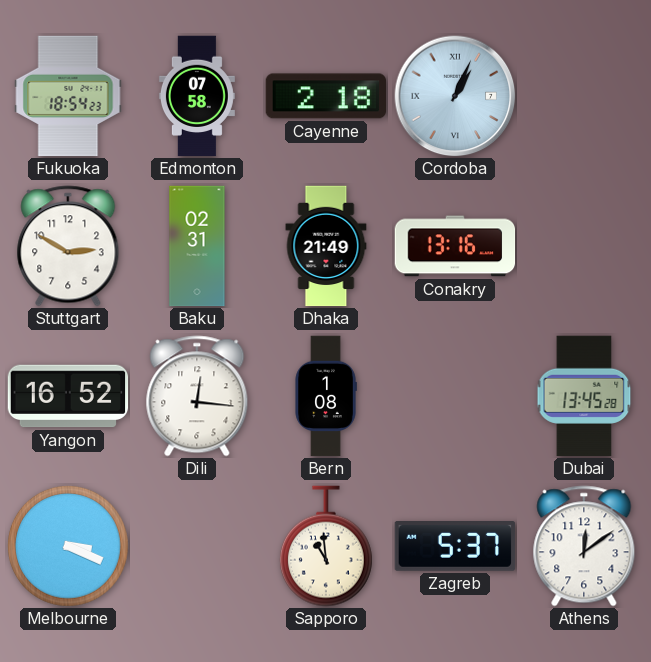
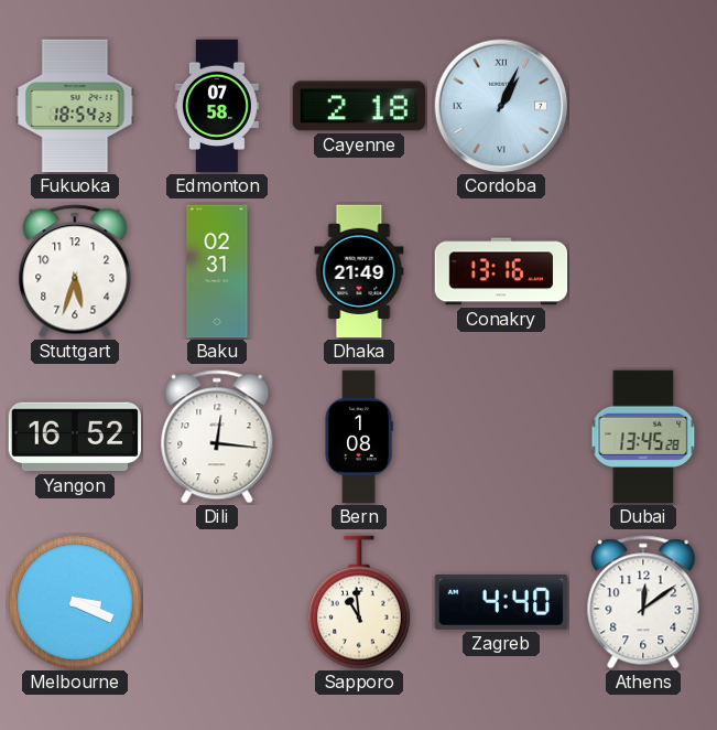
Stuttgart: 2:50 -> 5:33
Zagreb: 5:37 -> 4:40
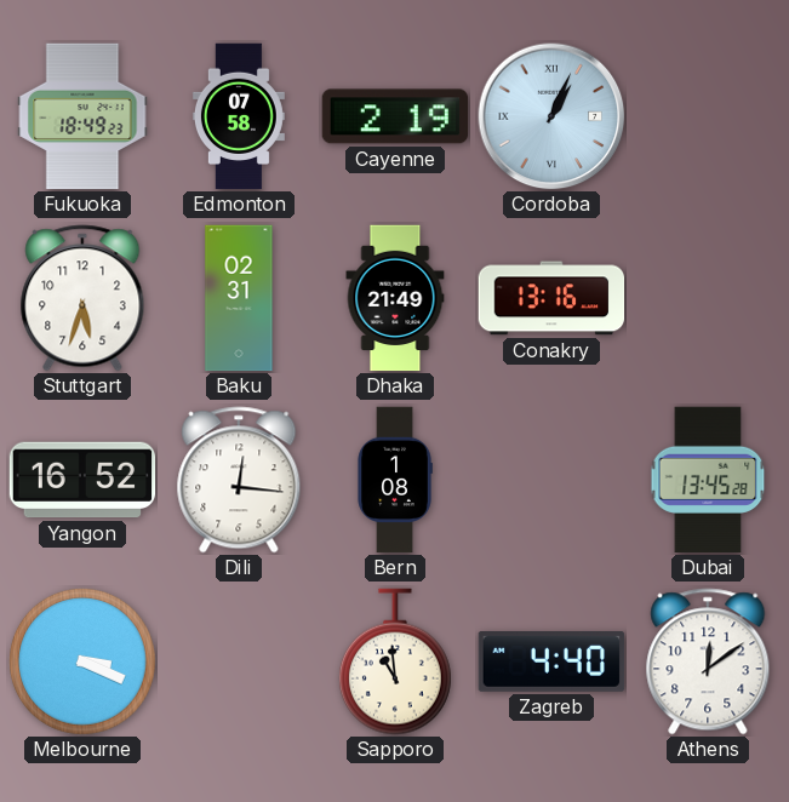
Fukuoka: 18:54 -> 18:49
Cayenne: 2:18 -> 2:19
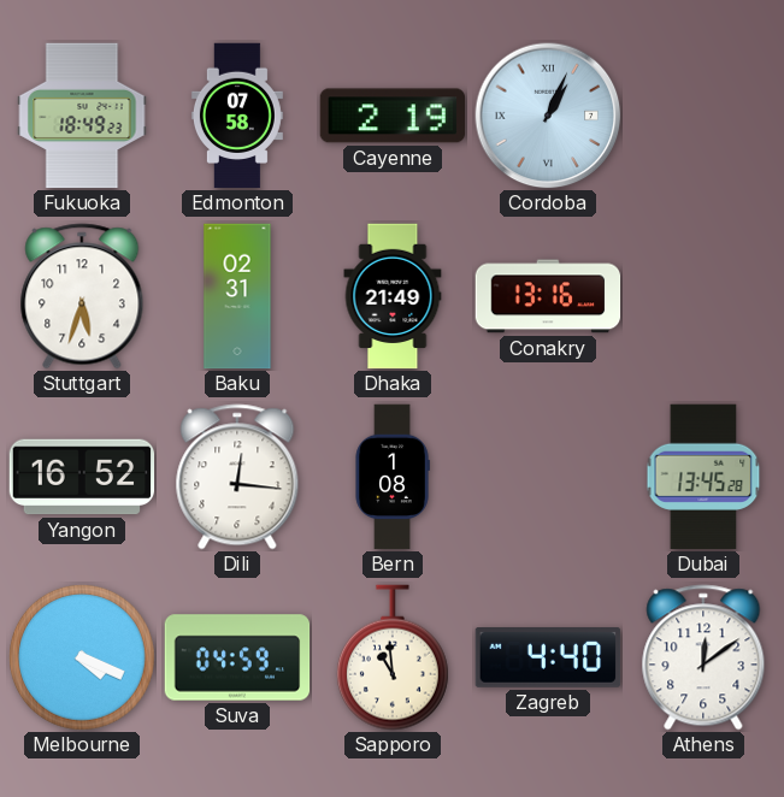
Melbourne: 3:19 -> 4:19
Suva: none -> 04:59
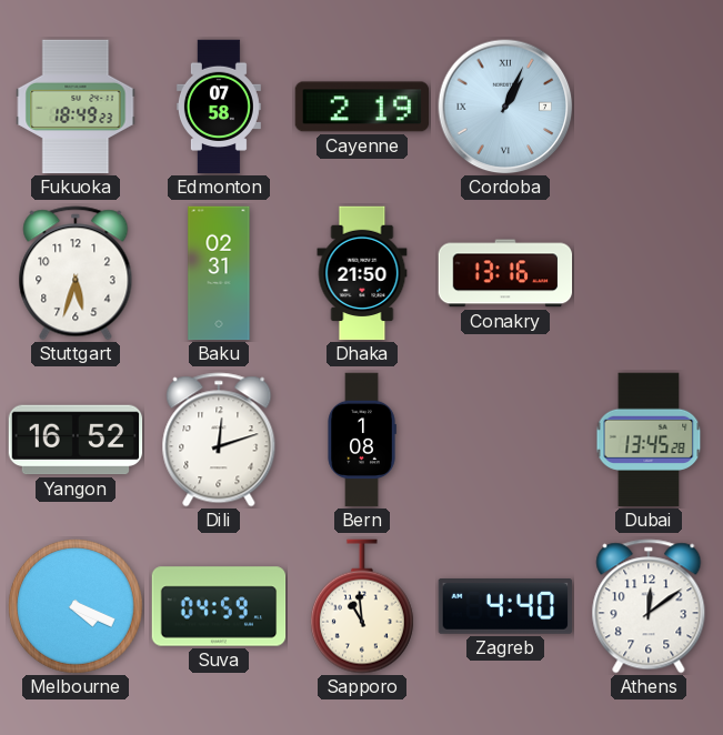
Dhaka: 21:49 -> 21:50
Dili: 12:16 -> 12:12
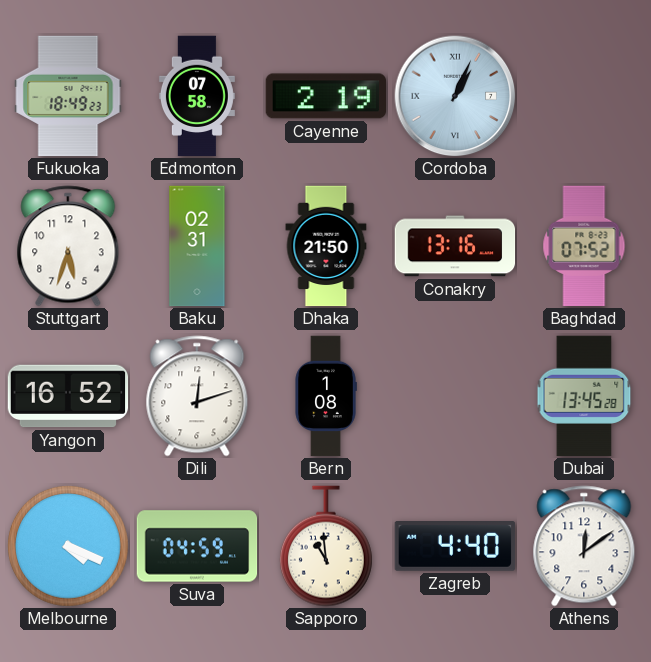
Baghdad: none -> 07:52
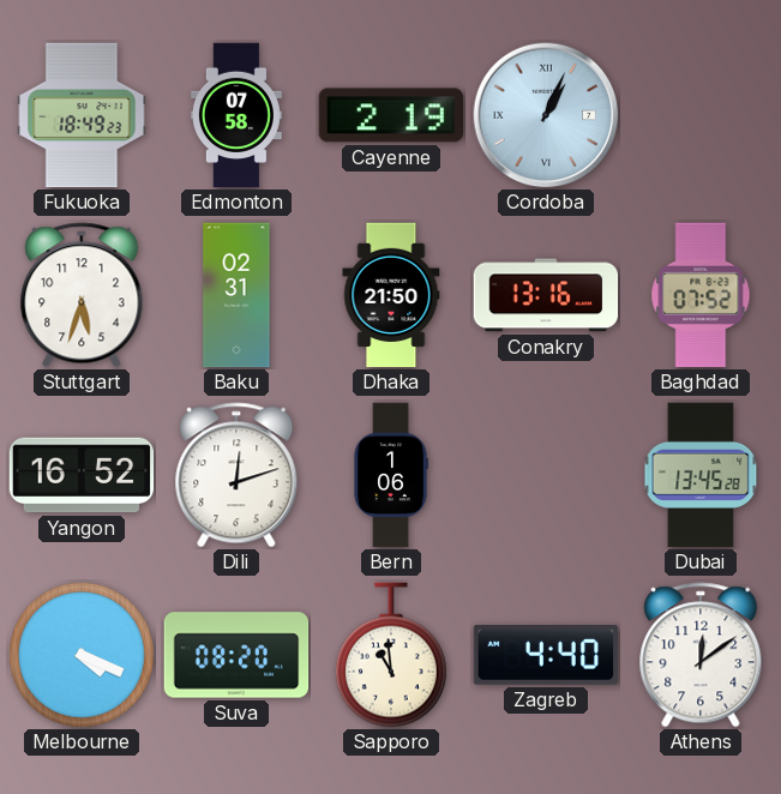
Bern: 1:08 -> 1:06
Suva: 04:59 -> 08:20
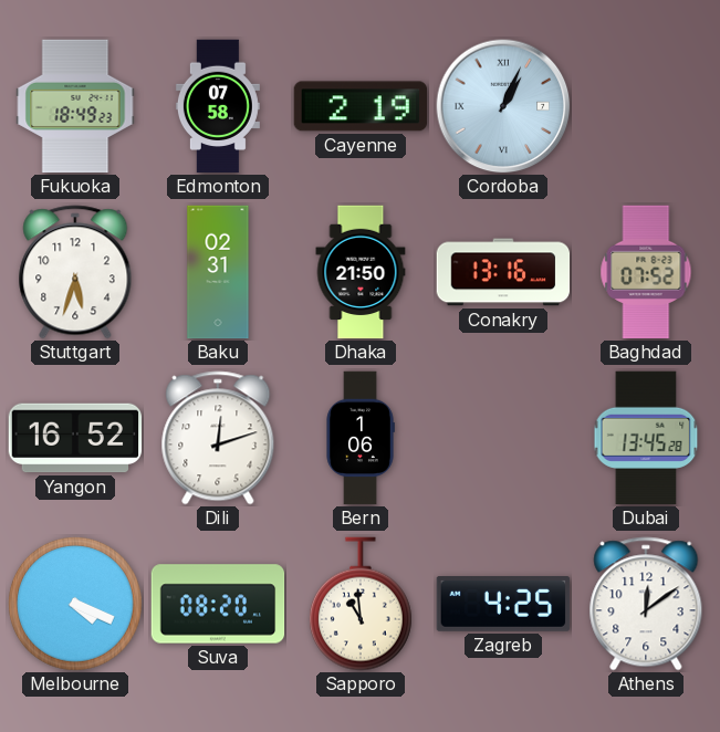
Zagreb: 4:40 -> 4:25
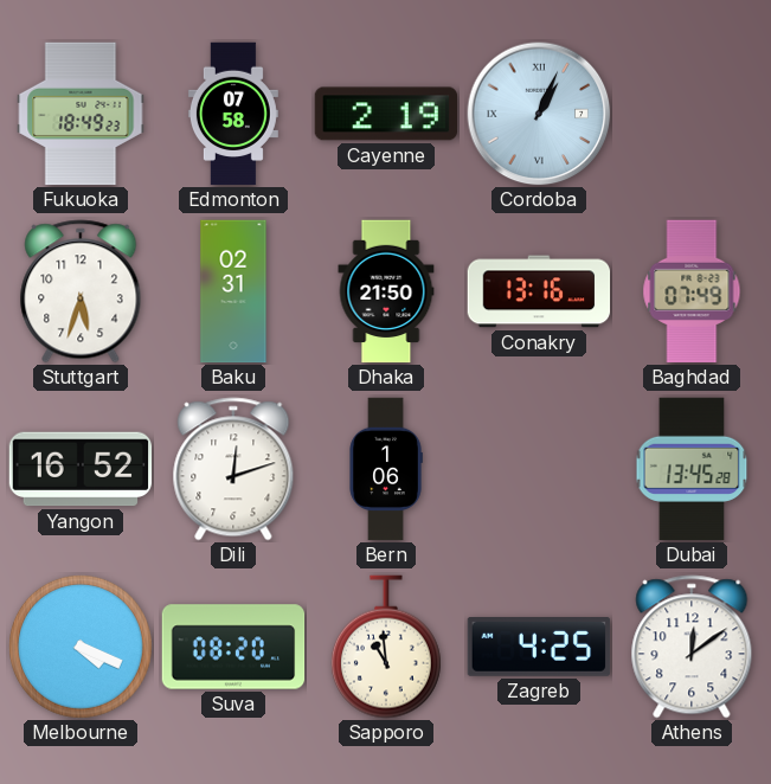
Baghdad: 07:52 -> 07:49
